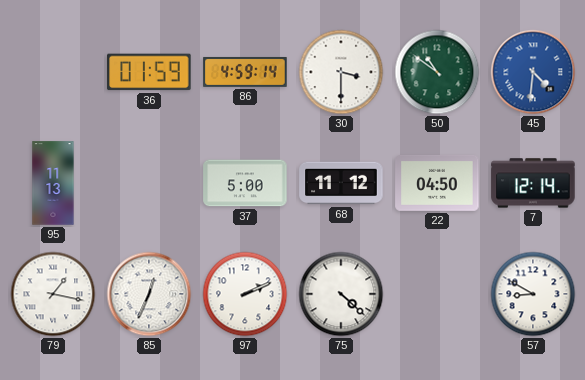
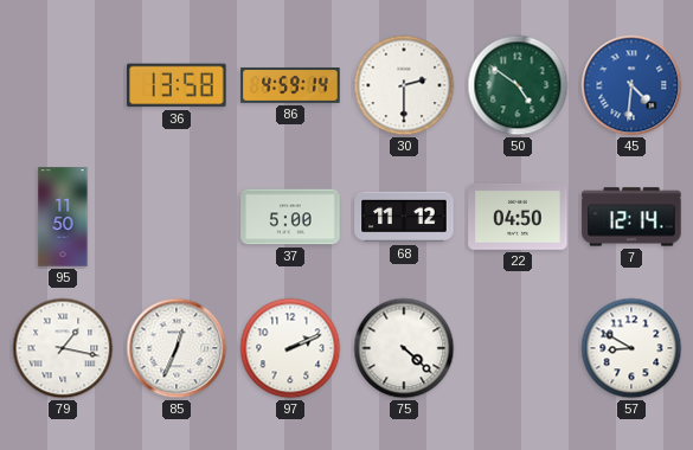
36: 01:59 -> 13:58
30: 3:30 -> 2:30
50: 10:51 -> 4:51
95: 11:13 -> 11:50
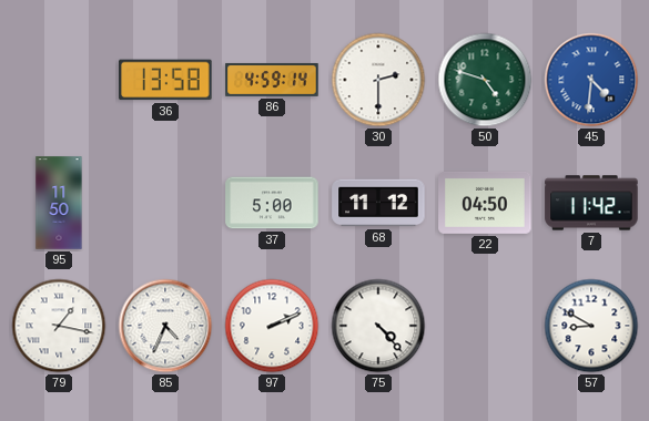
50: 4:51 -> 4:48
7: 12:14 -> 11:42
85: 12:34 -> 4:34
75: 4:22 -> 4:23
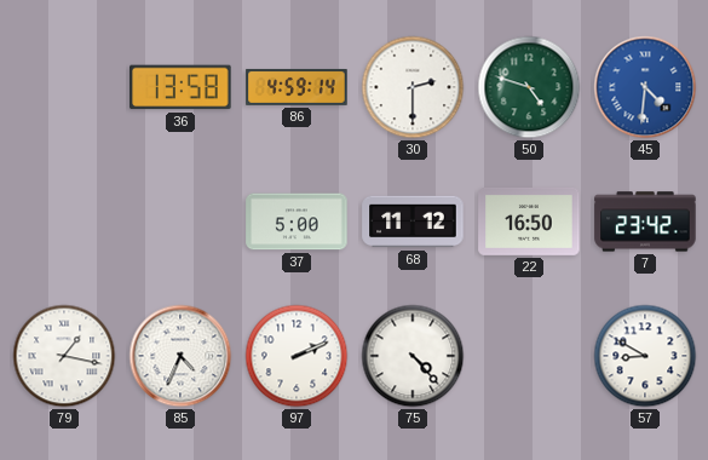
95: 11:50 -> none
22: 04:50 -> 16:50
7: 11:42 -> 23:42
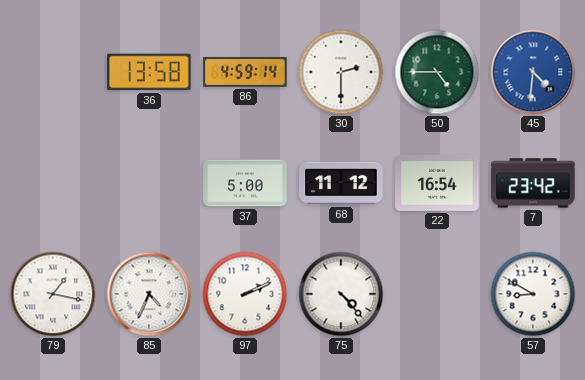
50: 4:48 -> 4:45
22: 16:50 -> 16:54
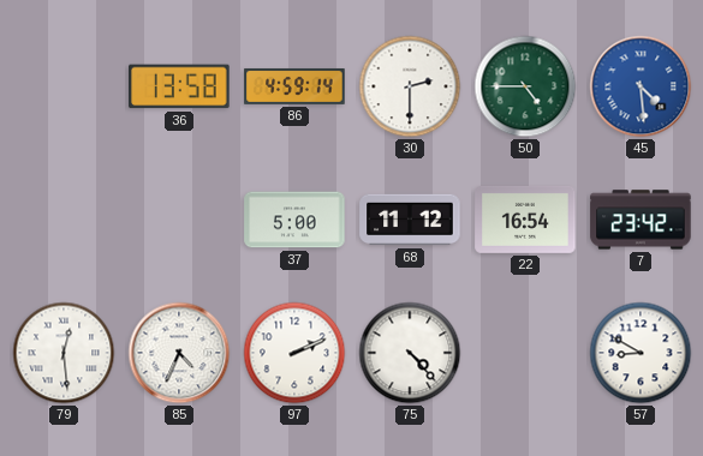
45: 4:31 -> 4:29
79: 1:17 -> 12:29
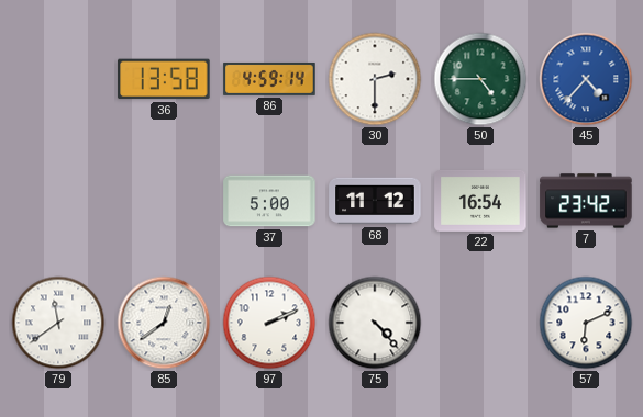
45: 4:29 -> 4:37
79: 12:29 -> 11:39
85: 4:34 -> 12:39
57: 8:50 -> 6:11
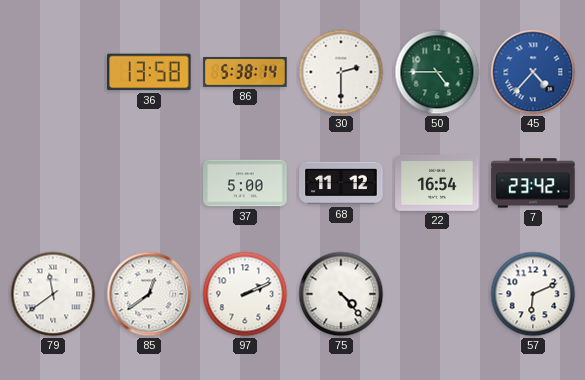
86: 4:59 -> 5:38
